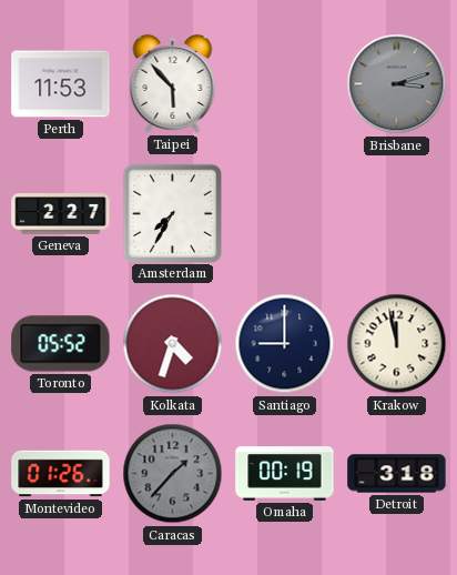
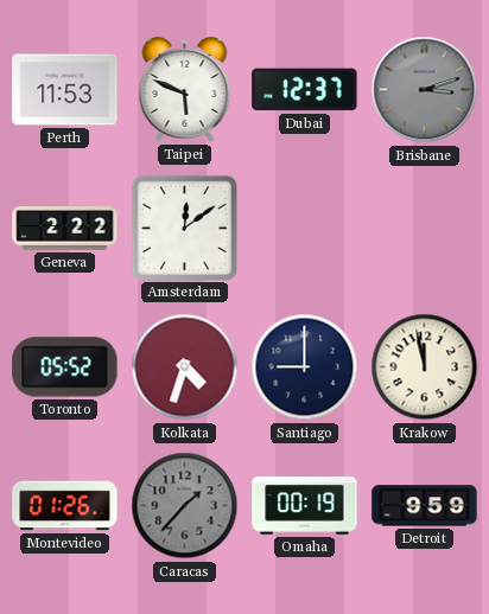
Taipei: 5:53 -> 5:49
Dubai: none -> 12:37
Geneva: 2:27 -> 2:22
Amsterdam: 7:35 -> 12:09
Detroit: 3:18 -> 9:59
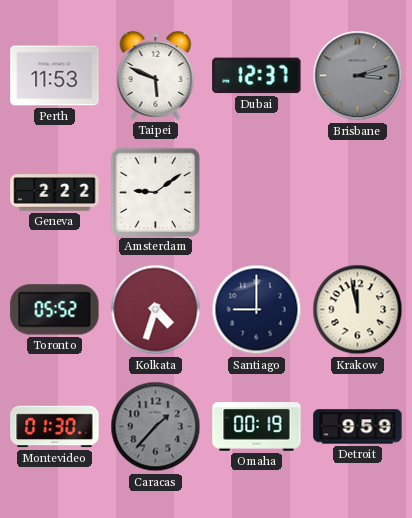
Amsterdam: 12:09 -> 9:09
Montevideo: 01:26 -> 01:30
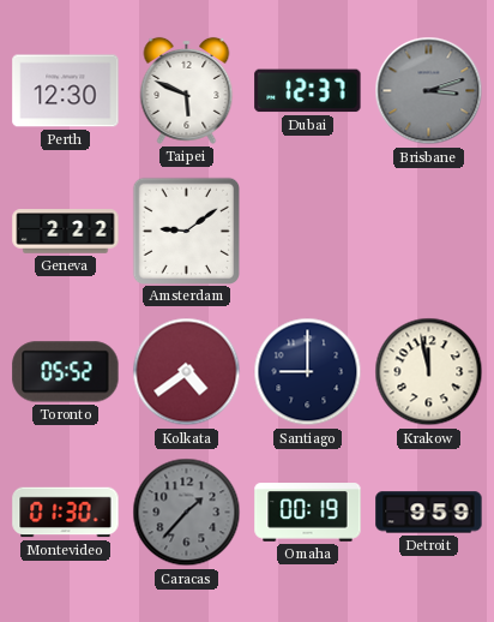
Perth: 11:53 -> 12:30
Kolkata: 4:33 -> 4:39
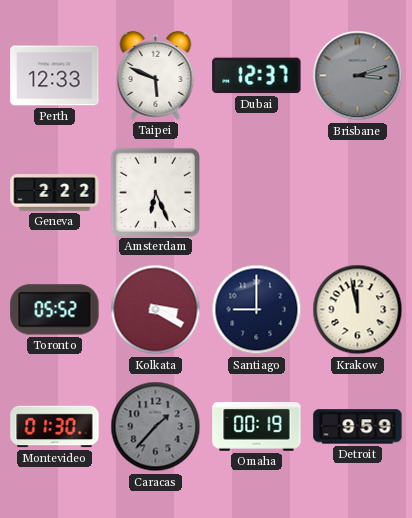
Perth: 12:30 -> 12:33
Amsterdam: 9:09 -> 6:26
Kolkata: 4:39 -> 3:20
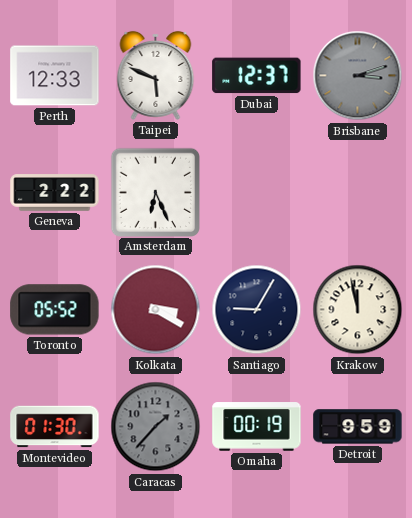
Santiago: 9:00 -> 9:05
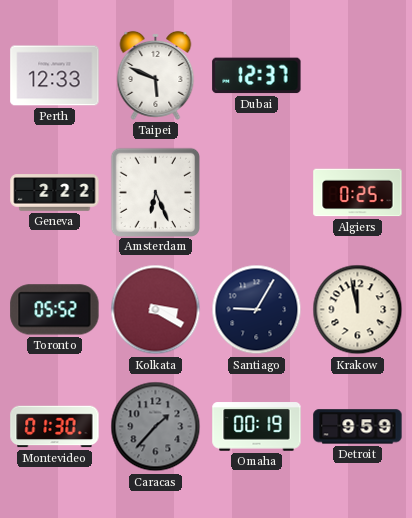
Brisbane: 3:12 -> none
Algiers: none -> 0:25
